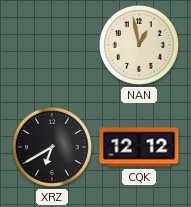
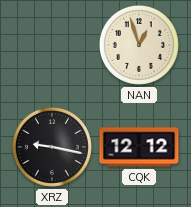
NAN: 12:58 -> 12:57
XRZ: 6:40 -> 9:17
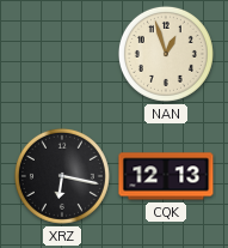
XRZ: 9:17 -> 6:17
CQK: 12:12 -> 12:13
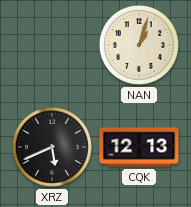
NAN: 12:57 -> 1:03
XRZ: 6:17 -> 5:41
